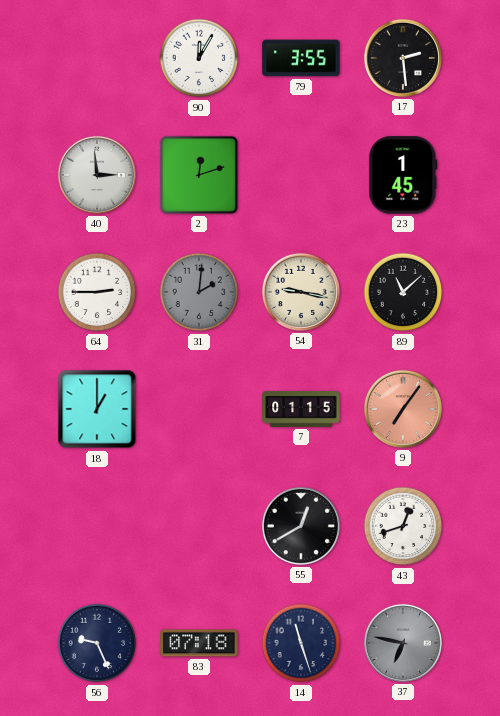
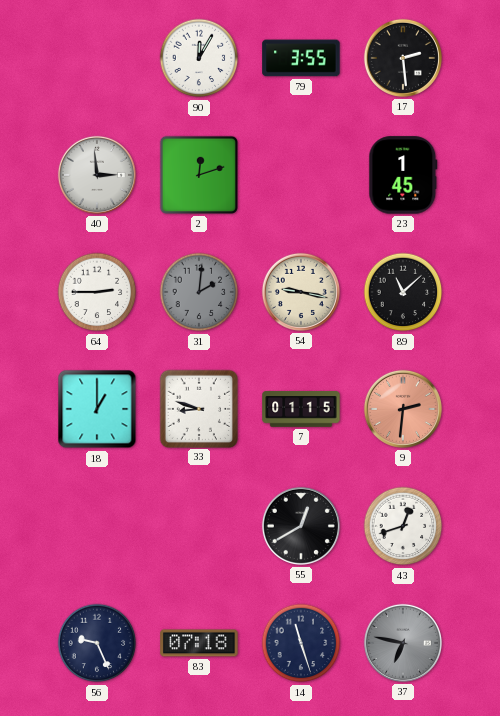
33: none -> 8:48
9: 7:06 -> 2:31
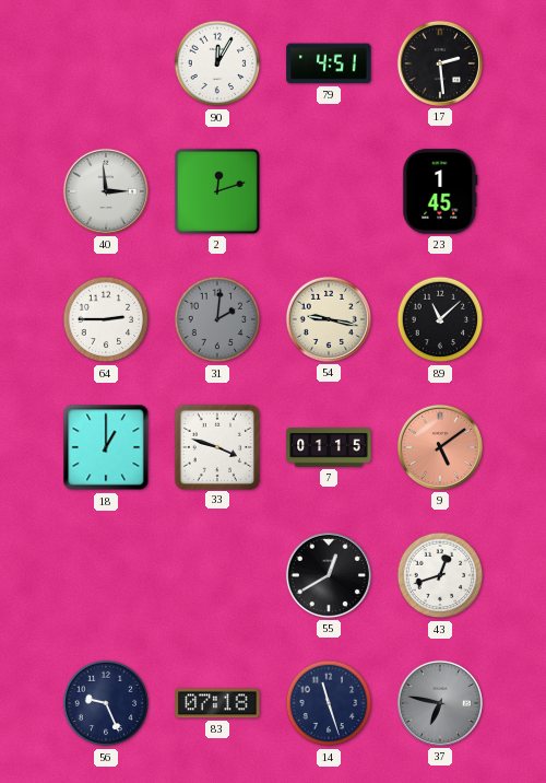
79: 3:55 -> 4:51
33: 8:48 -> 3:48
9: 2:31 -> 5:09
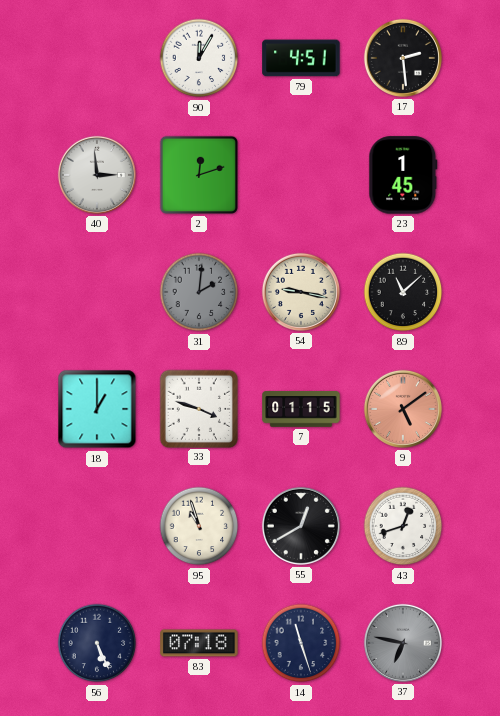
64: 2:45 -> none
95: none -> 10:57
56: 9:26 -> 5:26
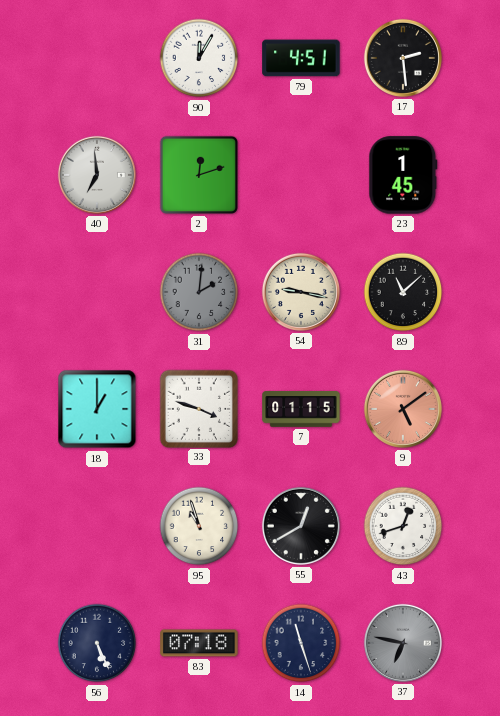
40: 2:59 -> 6:59
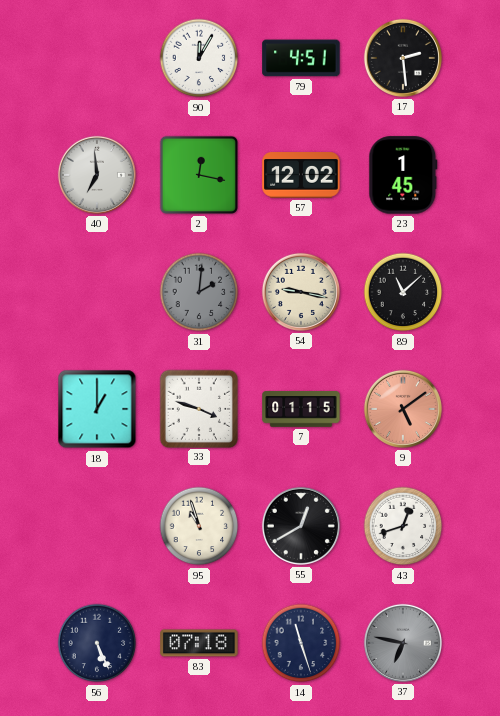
2: 12:12 -> 12:17
57: none -> 12:02
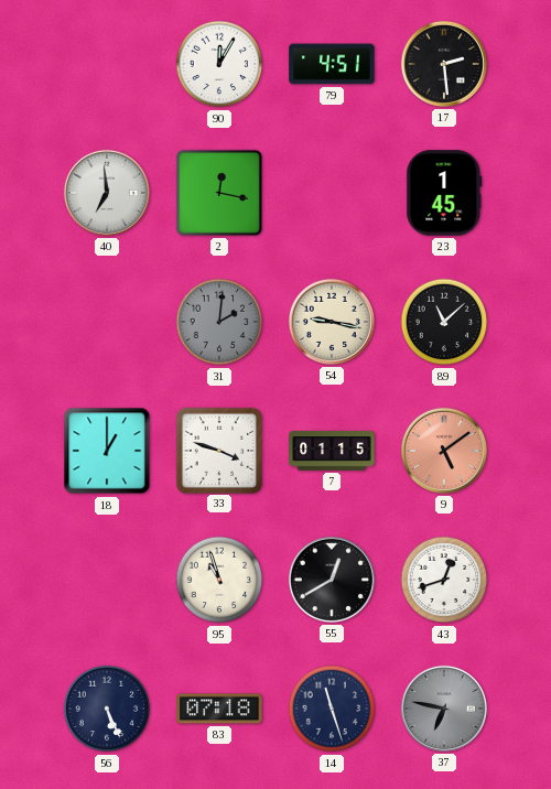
57: 12:02 -> none
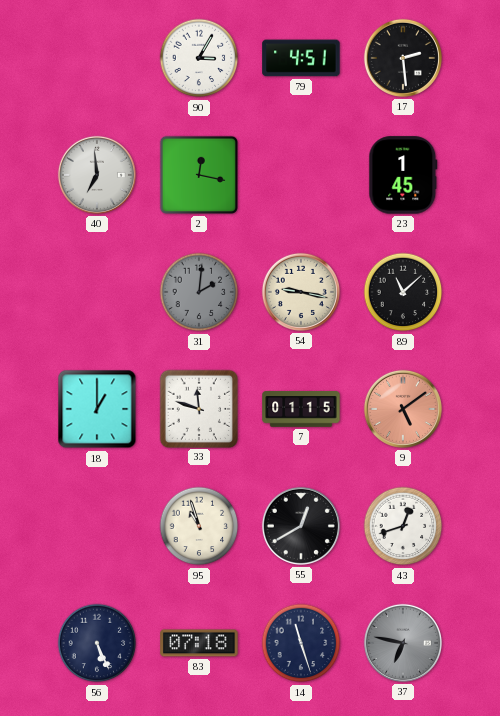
90: 12:05 -> 3:05
33: 3:48 -> 11:48
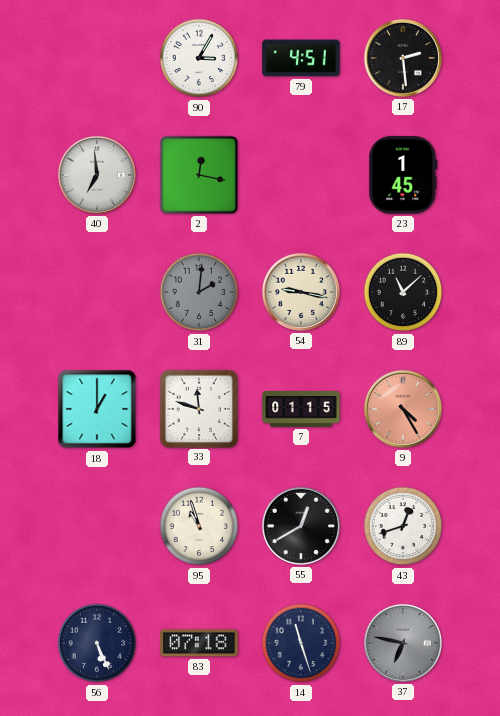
9: 5:09 -> 4:25
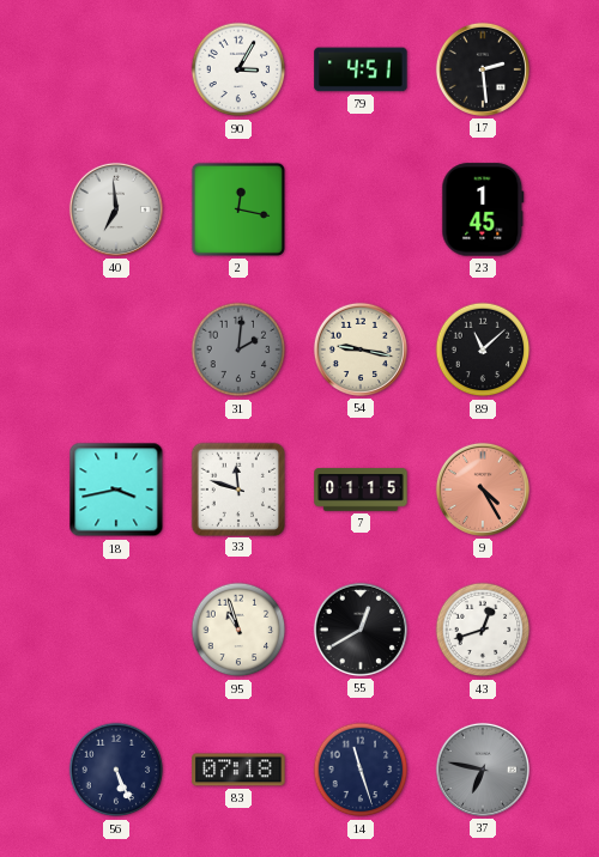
18: 1:00 -> 3:43
